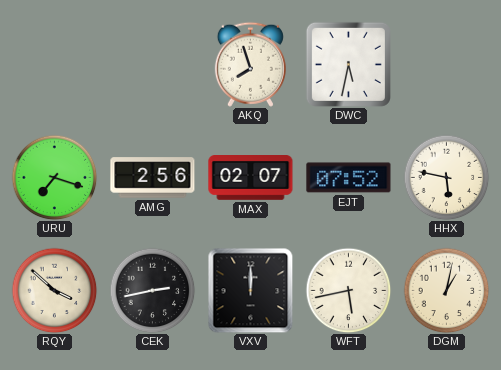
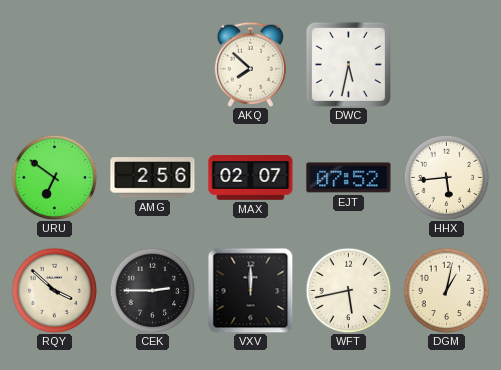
AKQ: 7:57 -> 7:52
URU: 7:18 -> 6:51
HHX: 5:47 -> 5:44
CEK: 2:43 -> 2:45
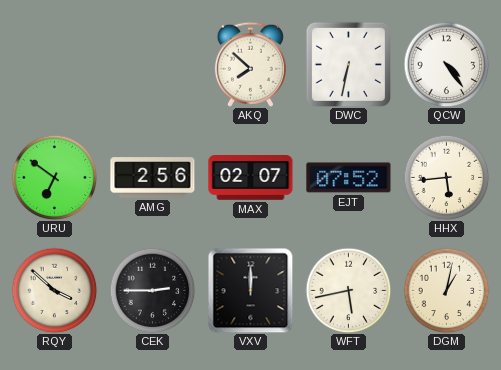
DWC: 5:32 -> 6:32
QCW: none -> 4:24
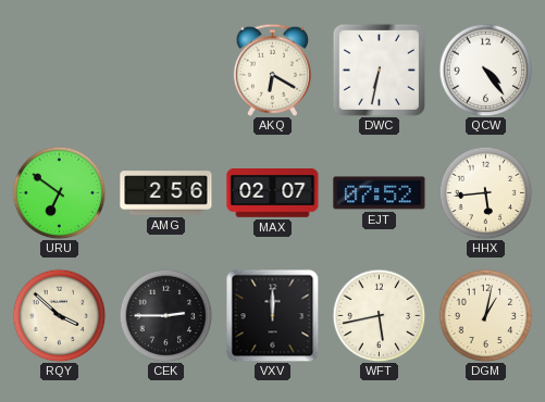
AKQ: 7:52 -> 6:20
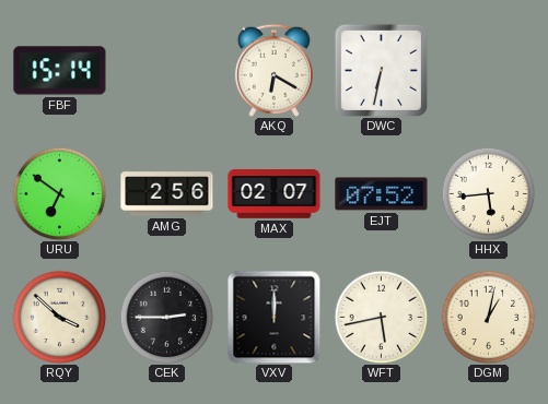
FBF: none -> 15:14
QCW: 4:24 -> none
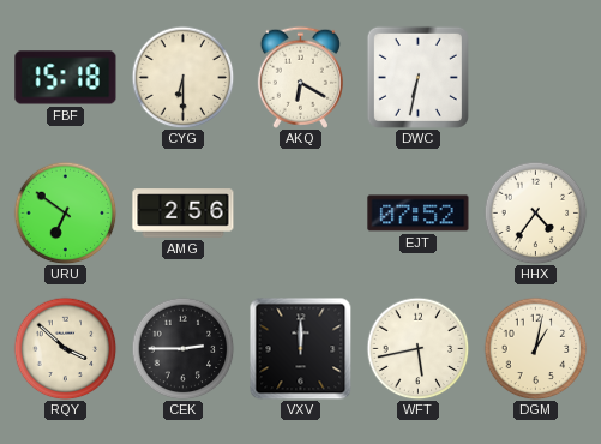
FBF: 15:14 -> 15:18
CYG: none -> 6:30
MAX: 02:07 -> none
HHX: 5:44 -> 4:36
